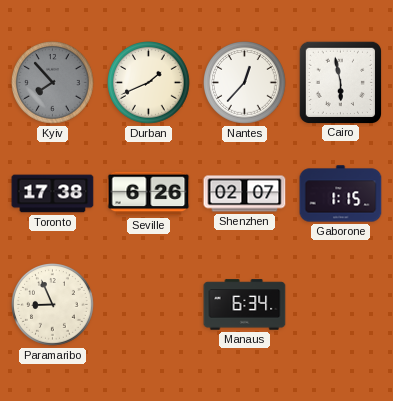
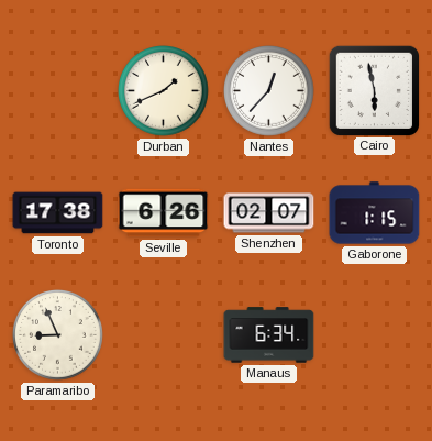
Kyiv: 7:53 -> none
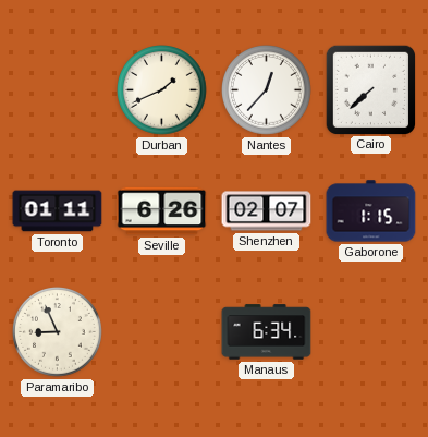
Cairo: 5:58 -> 7:38
Toronto: 17:38 -> 01:11
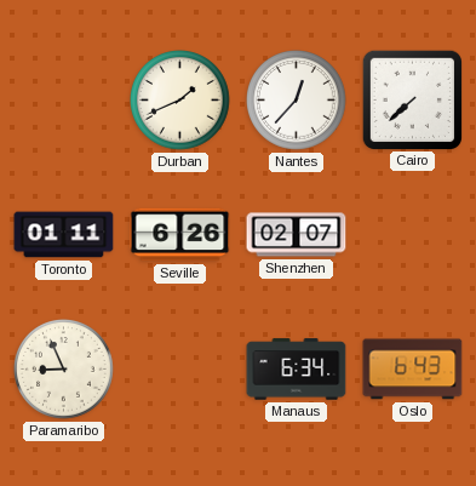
Gaborone: 1:15 -> none
Oslo: none -> 6:43
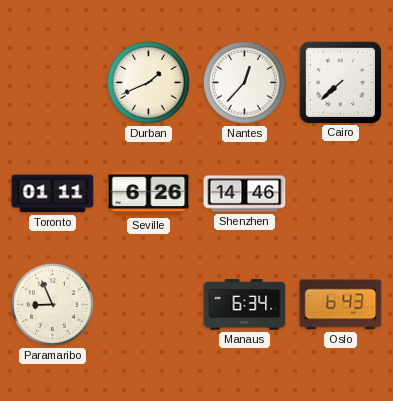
Shenzhen: 02:07 -> 14:46
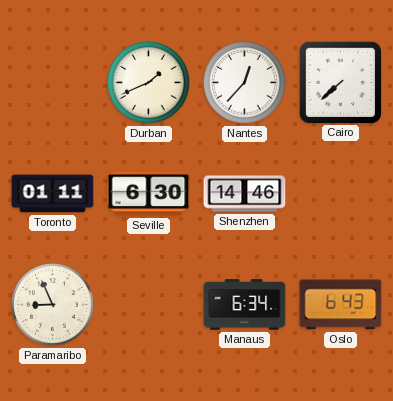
Seville: 6:26 -> 6:30
